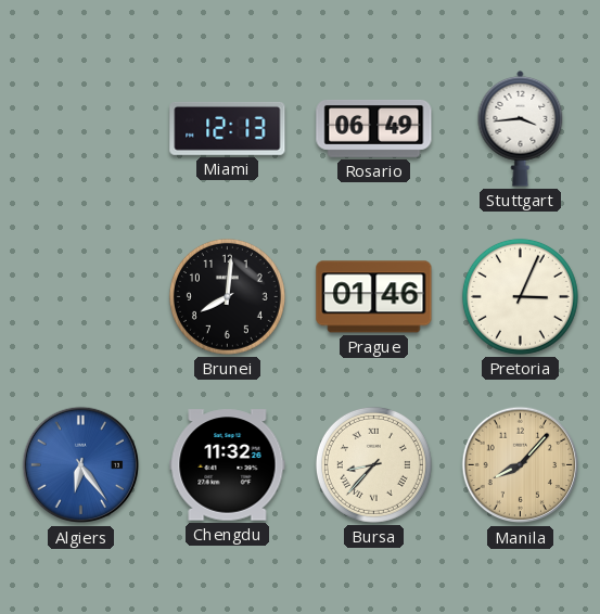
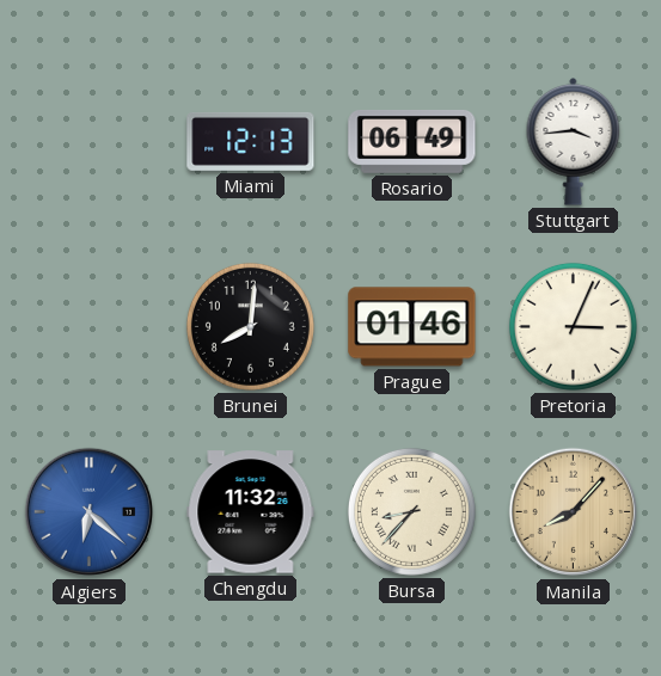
Algiers: 6:24 -> 6:22
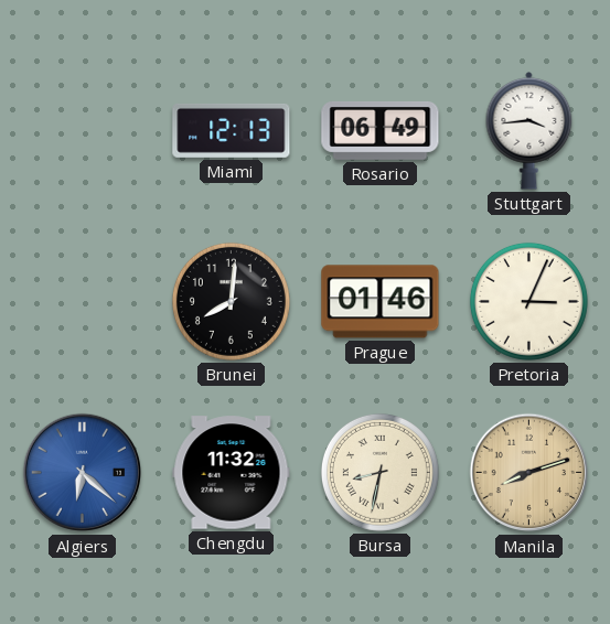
Bursa: 8:37 -> 8:32
Manila: 8:07 -> 8:12
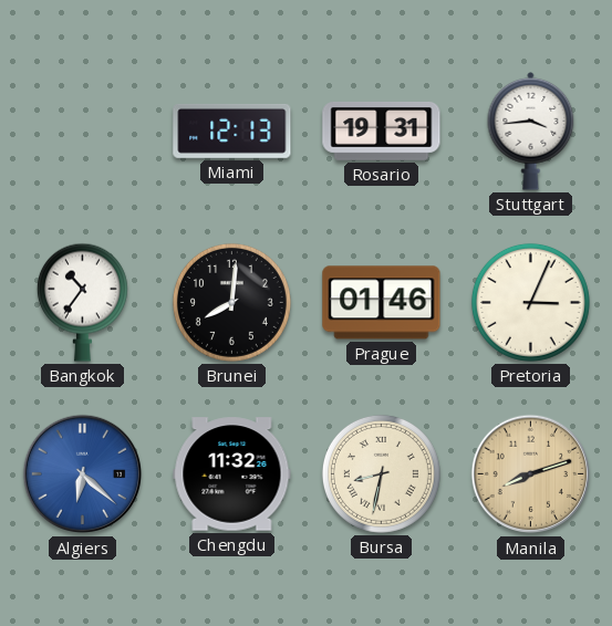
Rosario: 06:49 -> 19:31
Bangkok: none -> 10:36
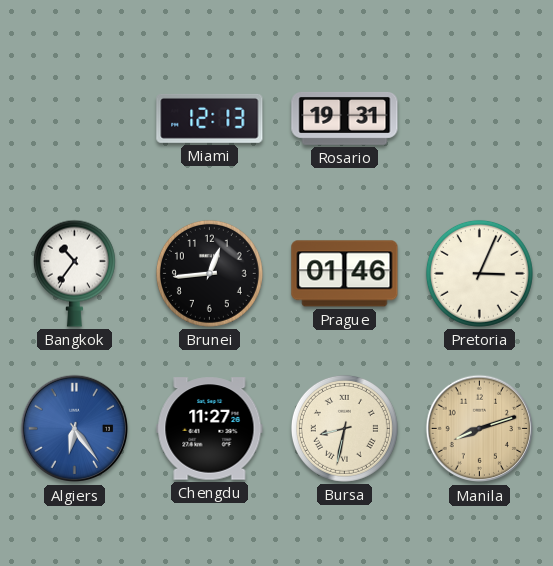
Stuttgart: 3:44 -> none
Brunei: 8:01 -> 12:44
Algiers: 6:22 -> 6:24
Chengdu: 11:32 -> 11:27
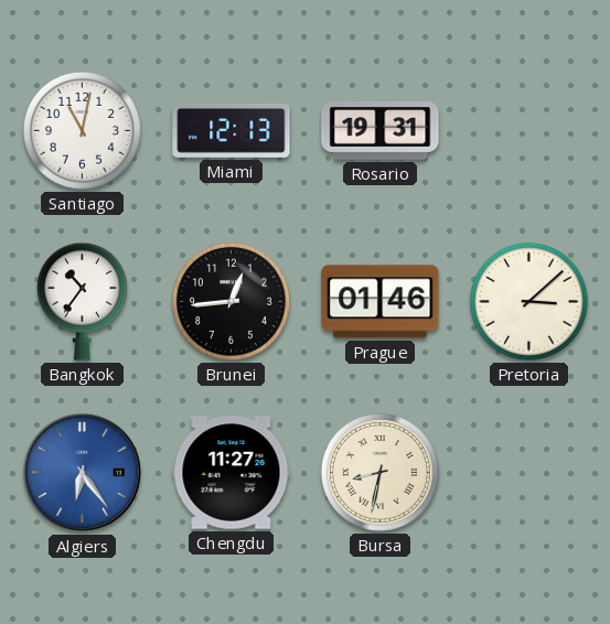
Santiago: none -> 11:02
Pretoria: 3:04 -> 3:08
Manila: 8:12 -> none
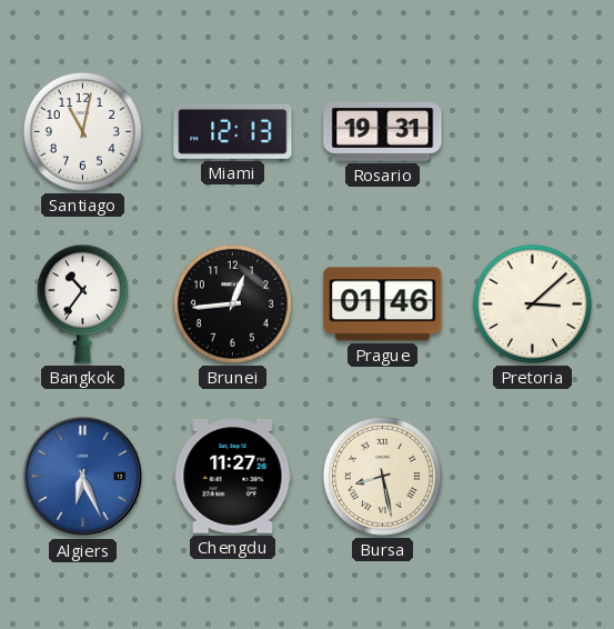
Algiers: 6:24 -> 6:26
Bursa: 8:32 -> 8:28
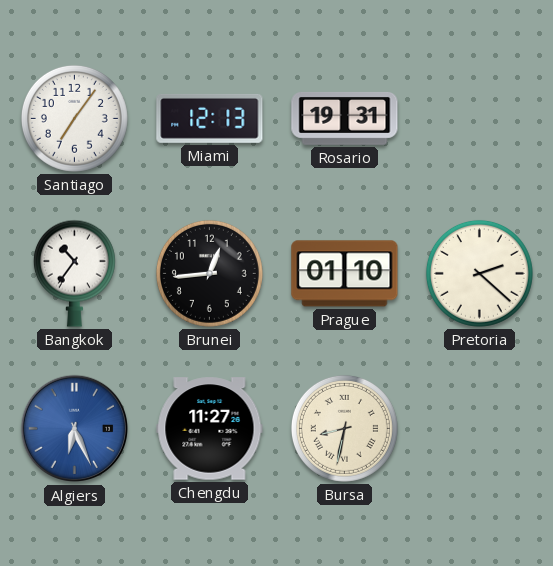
Santiago: 11:02 -> 7:06
Prague: 01:46 -> 01:10
Pretoria: 3:08 -> 2:22
Bursa: 8:28 -> 8:32
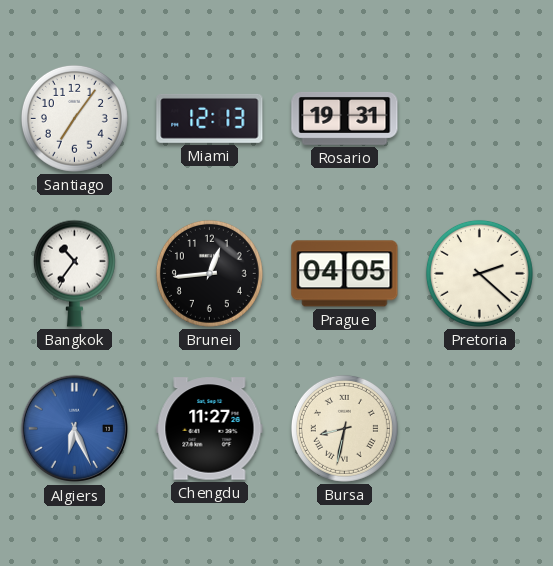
Prague: 01:10 -> 04:05
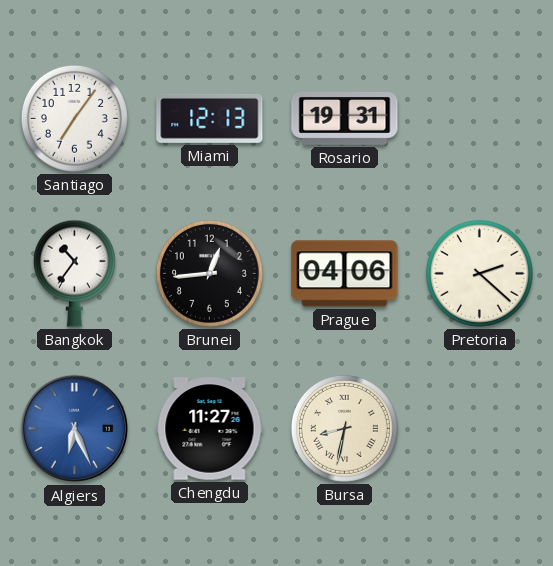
Prague: 04:05 -> 04:06
